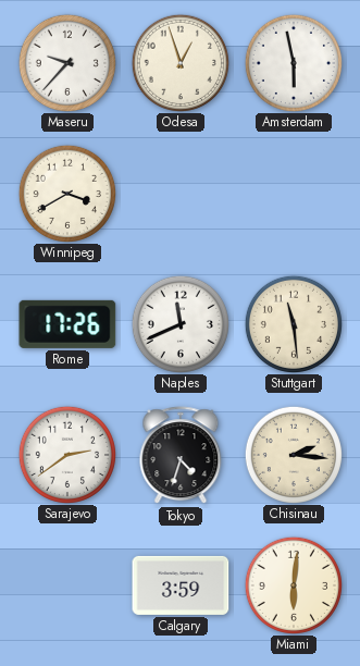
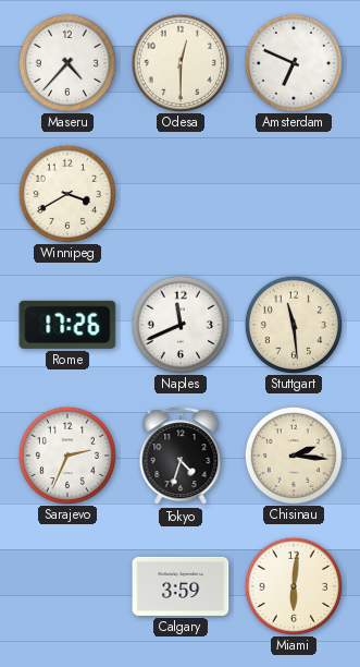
Maseru: 9:37 -> 4:37
Odesa: 12:57 -> 12:30
Amsterdam: 5:58 -> 6:49
Sarajevo: 2:39 -> 2:34
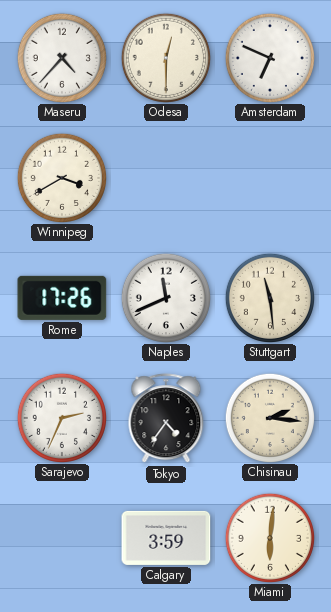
Tokyo: 4:33 -> 4:36
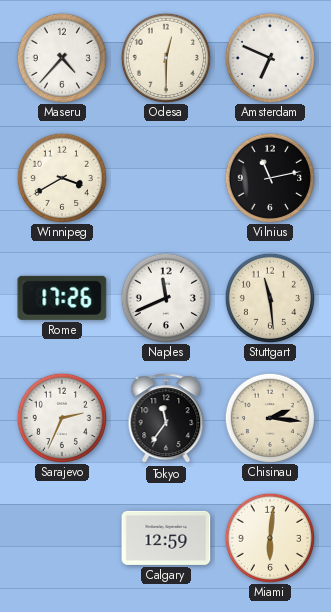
Vilnius: none -> 11:13
Tokyo: 4:36 -> 11:36
Calgary: 3:59 -> 12:59
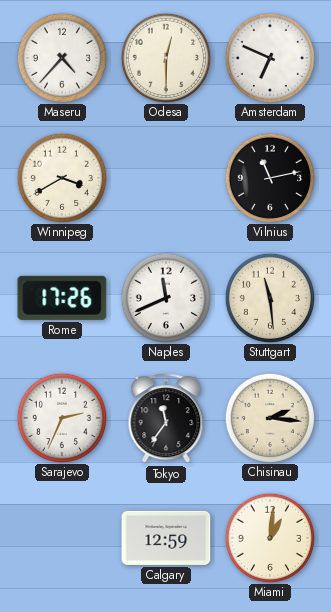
Miami: 6:01 -> 1:01
